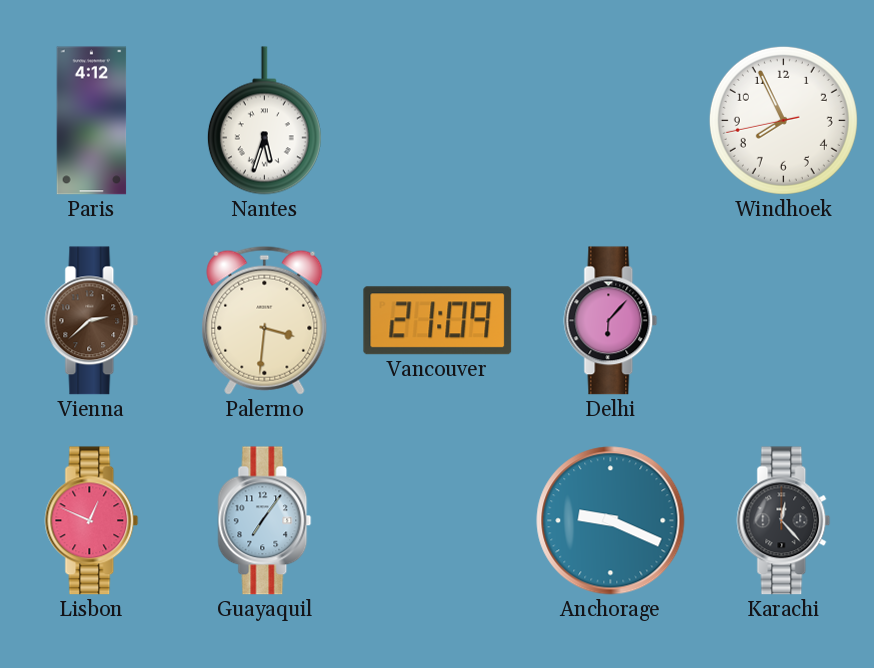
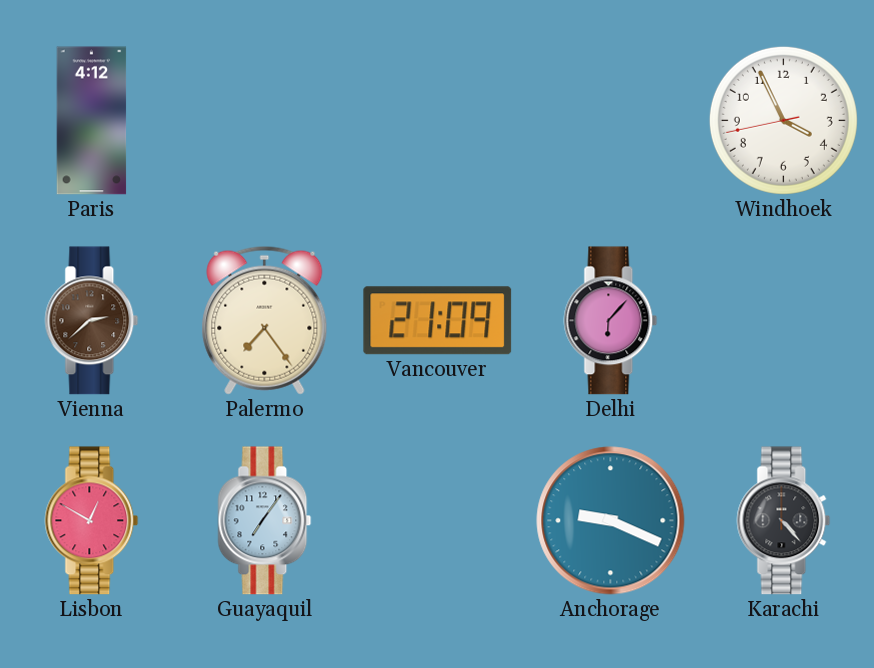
Nantes: 5:33 -> none
Windhoek: 7:55 -> 3:55
Palermo: 3:31 -> 7:24
Lisbon: 12:49 -> 12:50
Karachi: 12:23 -> 4:23
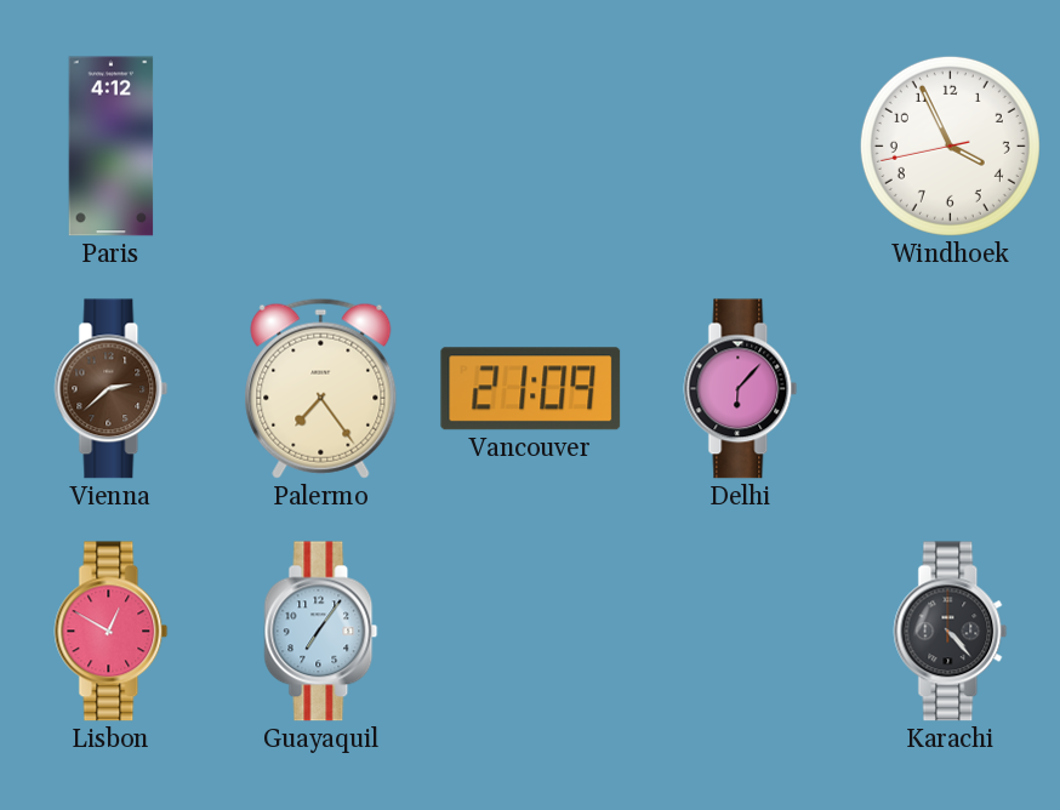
Anchorage: 9:19 -> none
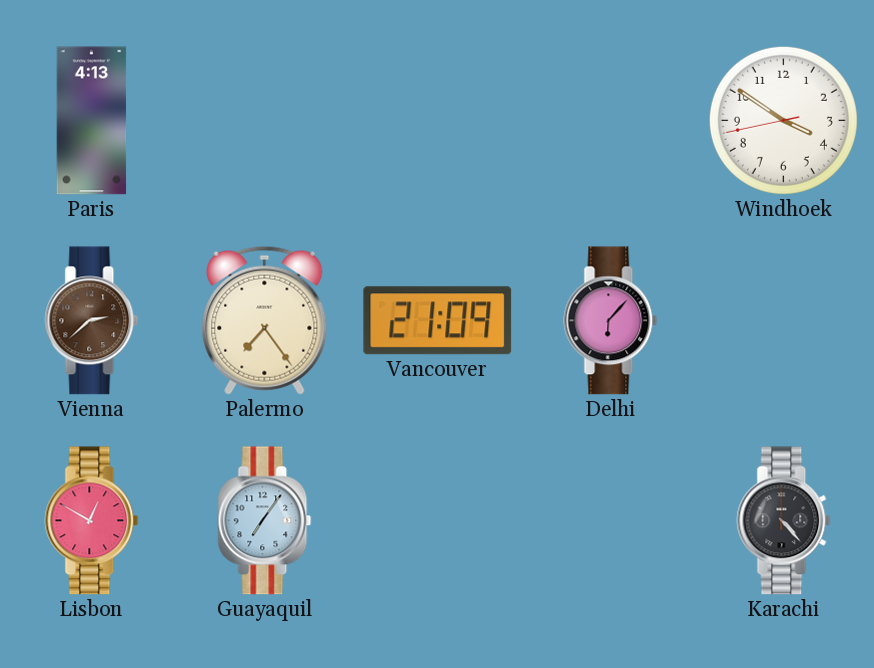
Paris: 4:12 -> 4:13
Windhoek: 3:55 -> 3:50
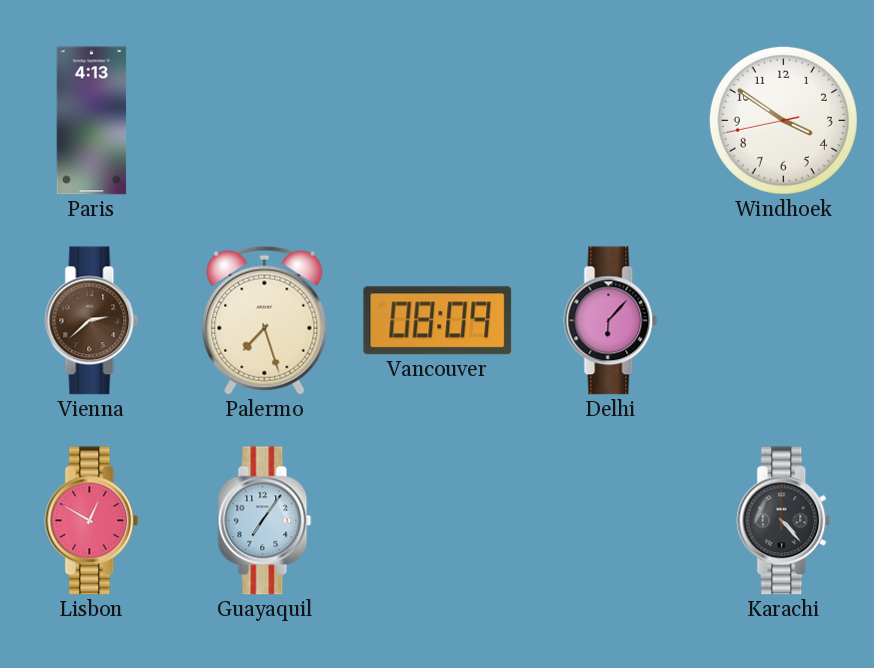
Palermo: 7:24 -> 7:27
Vancouver: 21:09 -> 08:09
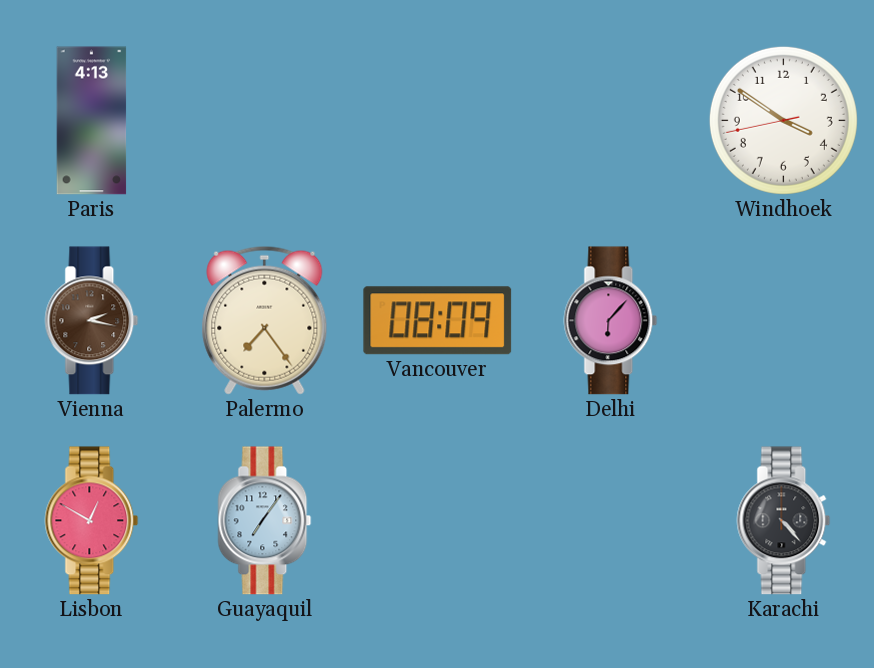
Vienna: 2:38 -> 2:17
Palermo: 7:27 -> 7:24
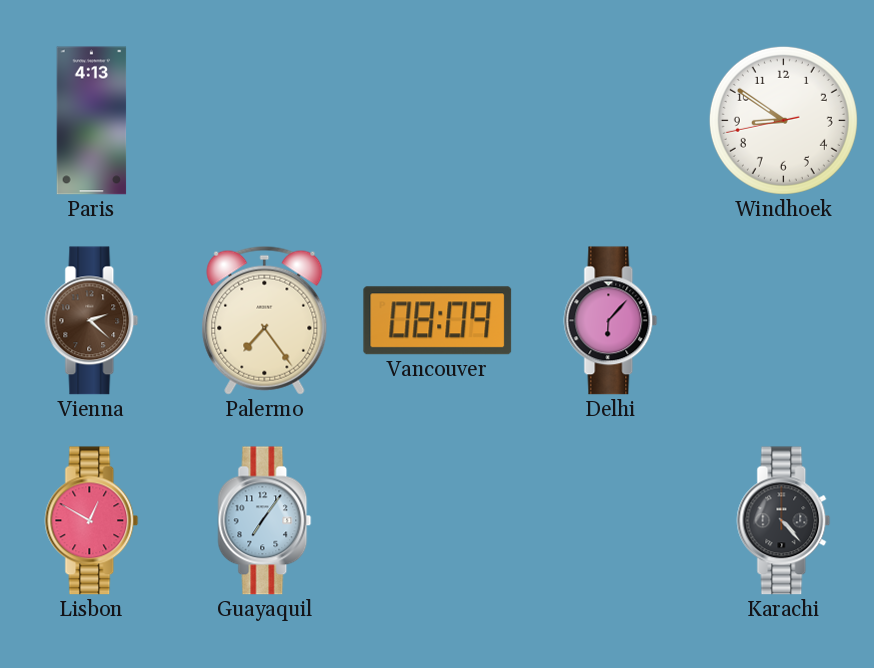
Windhoek: 3:50 -> 8:50
Vienna: 2:17 -> 2:22
